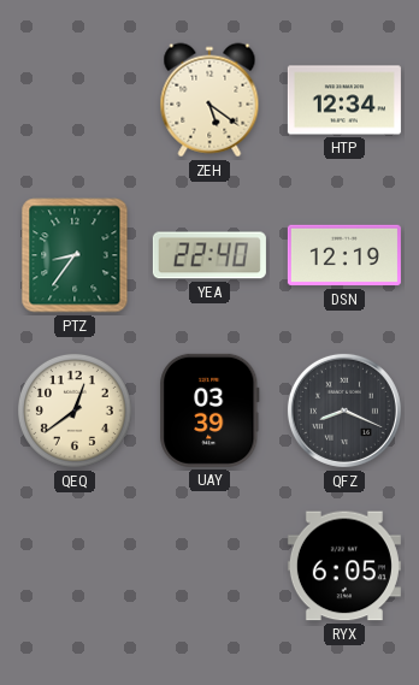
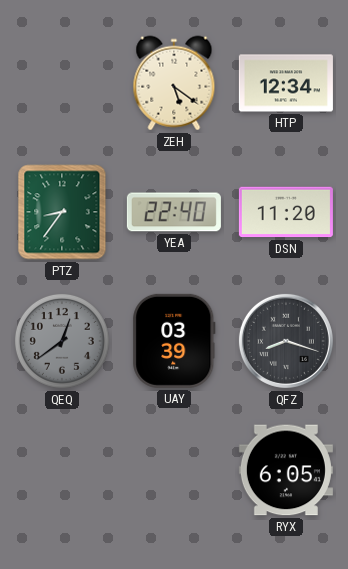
DSN: 12:19 -> 11:20
QEQ dial: cream -> grey
QFZ: 8:19 -> 8:18
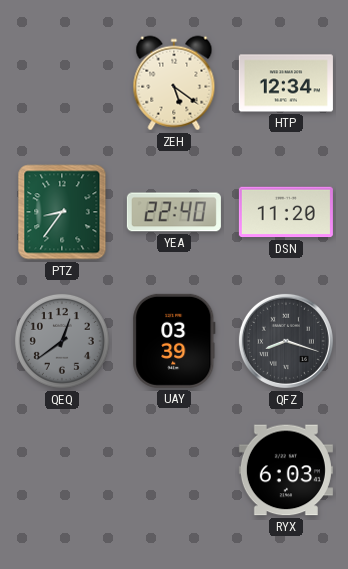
RYX: 6:05 -> 6:03
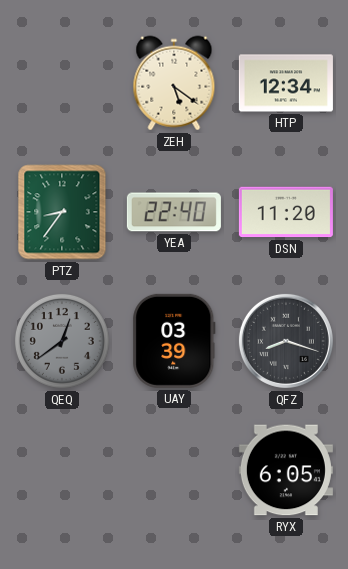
RYX: 6:03 -> 6:05
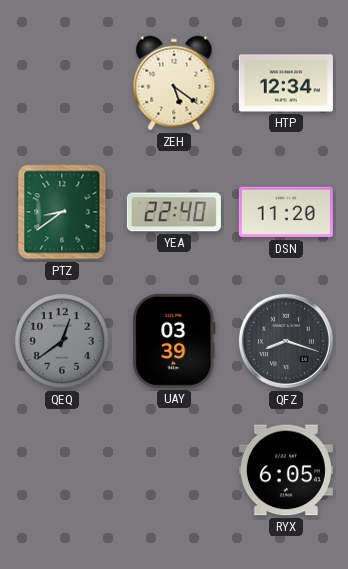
PTZ: 8:36 -> 8:39
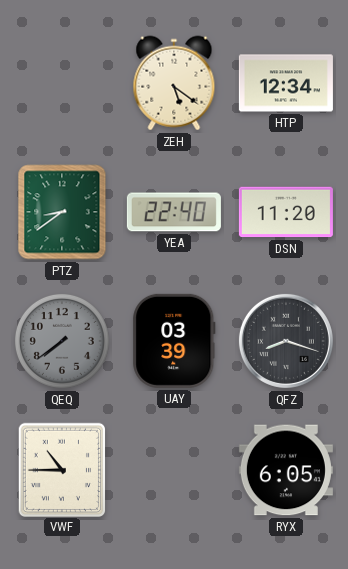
QEQ: 12:39 -> 7:39
VWF: none -> 10:45
